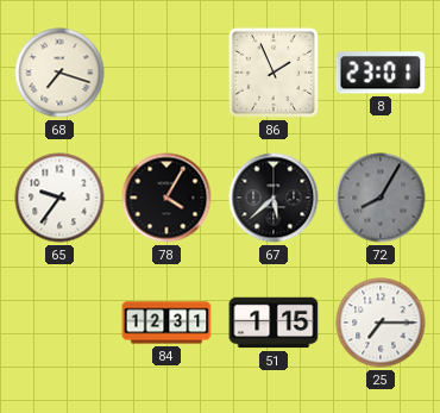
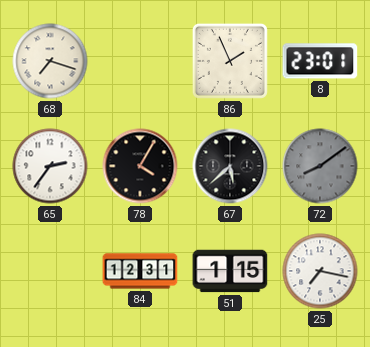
65: 9:36 -> 2:36
72: 8:05 -> 8:09
25: 7:15 -> 7:17
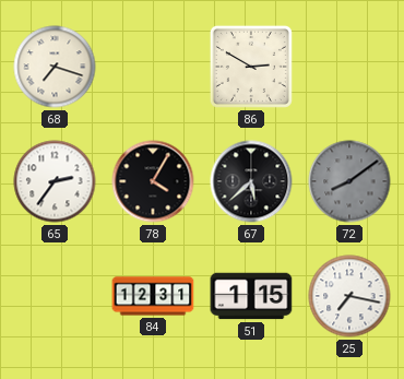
86: 1:56 -> 2:50
8: 23:01 -> none
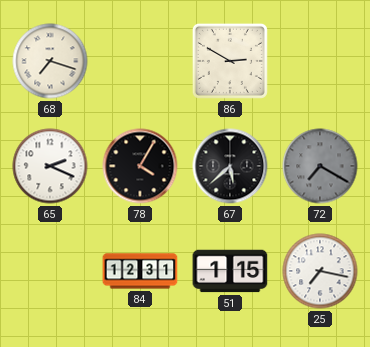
65: 2:36 -> 2:19
72: 8:09 -> 7:20
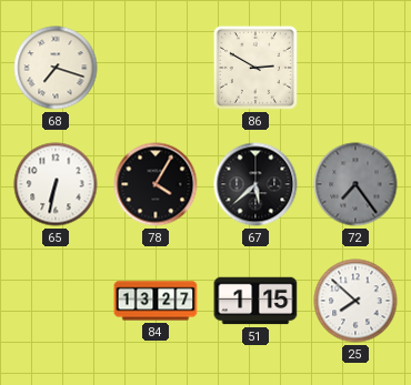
65: 2:19 -> 6:32
72: 7:20 -> 7:24
84: 12:31 -> 13:27
25: 7:17 -> 7:52
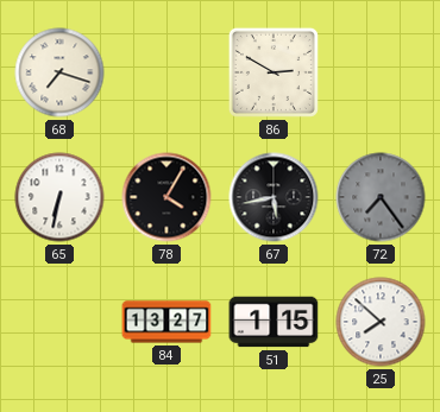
67: 5:38 -> 5:43
